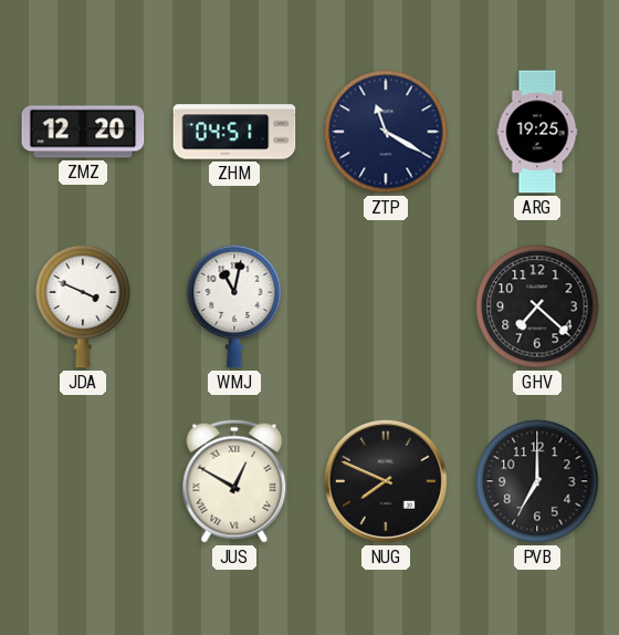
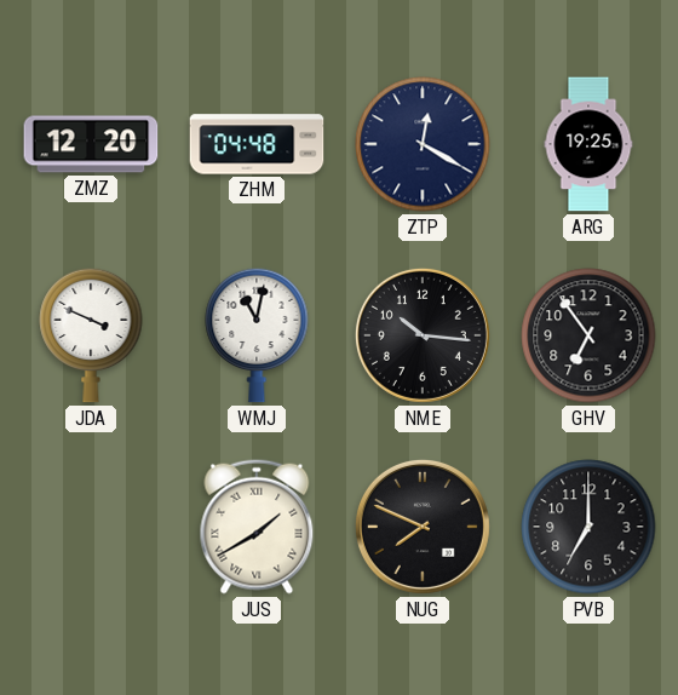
ZHM: 04:51 -> 04:48
ZTP: 11:20 -> 12:20
NME: none -> 10:16
GHV: 7:22 -> 6:54
JUS: 12:50 -> 1:40
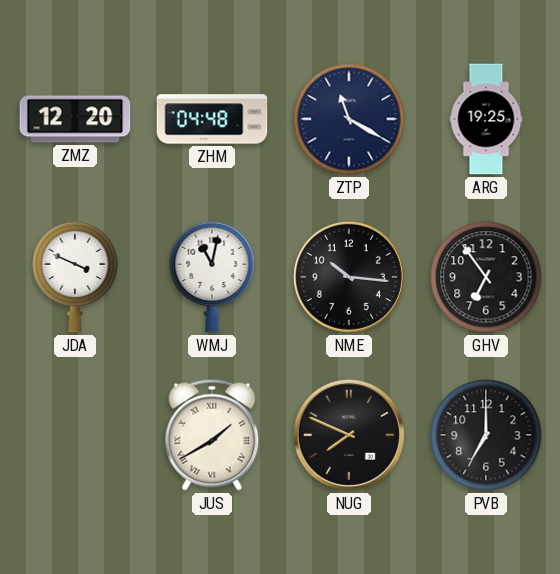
ZTP: 12:20 -> 11:20
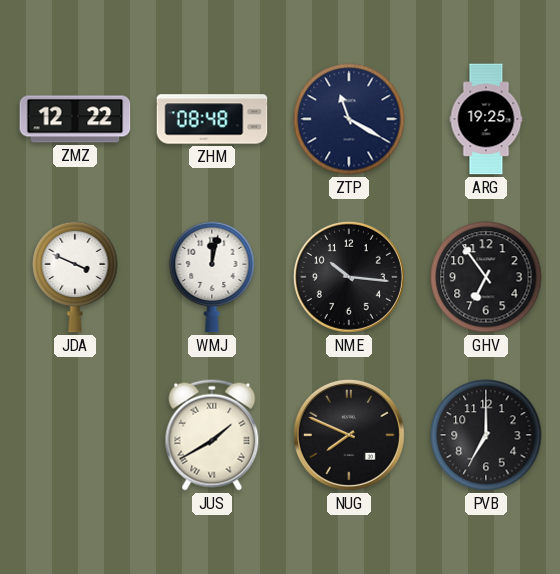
ZMZ: 12:20 -> 12:22
ZHM: 04:48 -> 08:48
WMJ: 11:02 -> 12:02
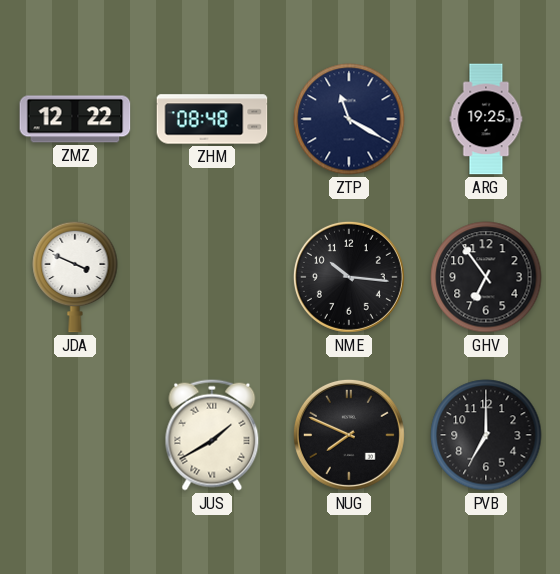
WMJ: 12:02 -> none
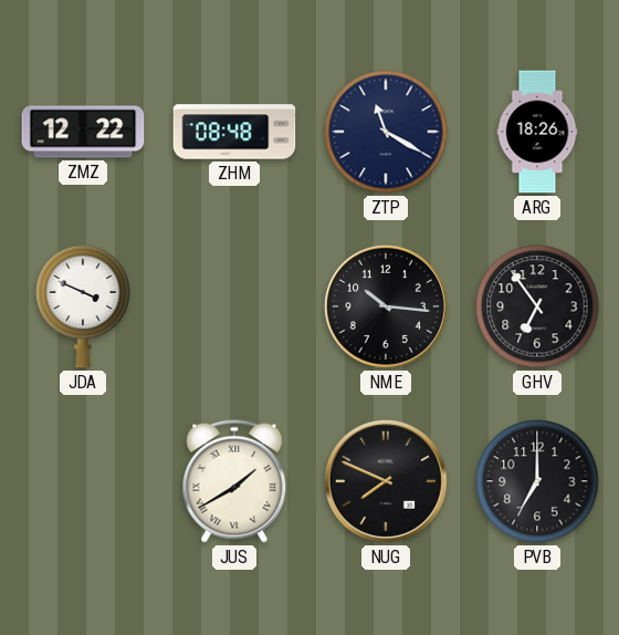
ARG: 19:25 -> 18:26
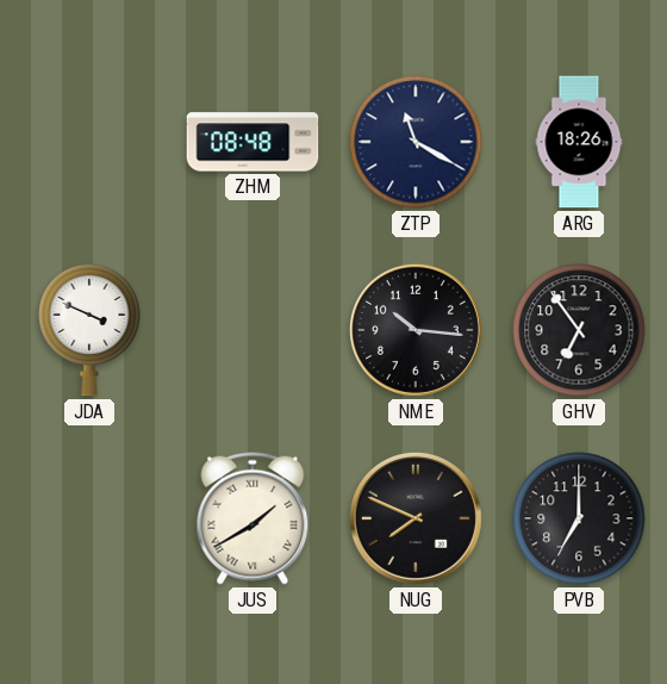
ZMZ: 12:22 -> none
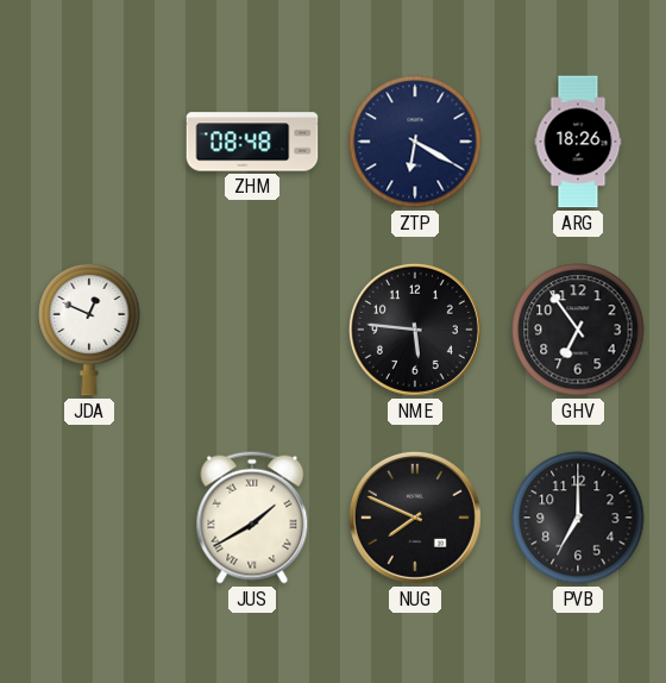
ZTP: 11:20 -> 6:20
JDA: 3:49 -> 12:49
NME: 10:16 -> 5:46
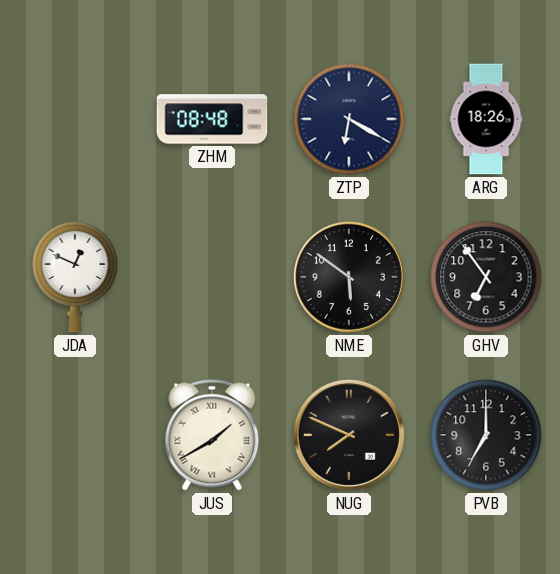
NME: 5:46 -> 5:51
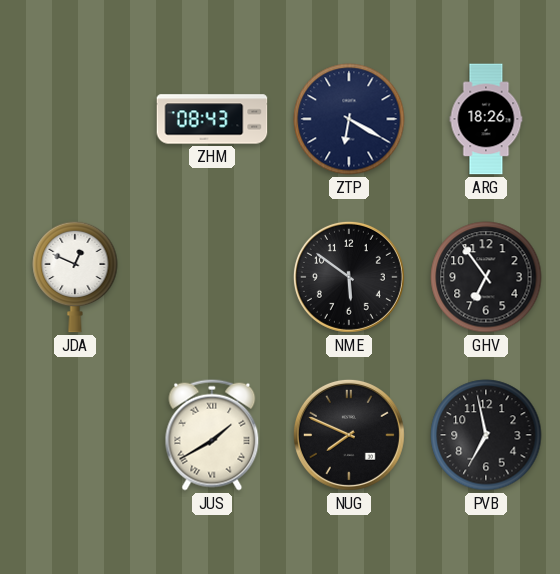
ZHM: 08:48 -> 08:43
PVB: 7:00 -> 6:58
